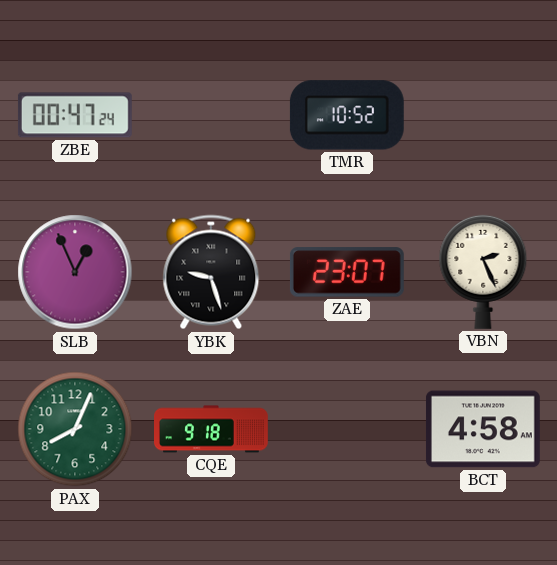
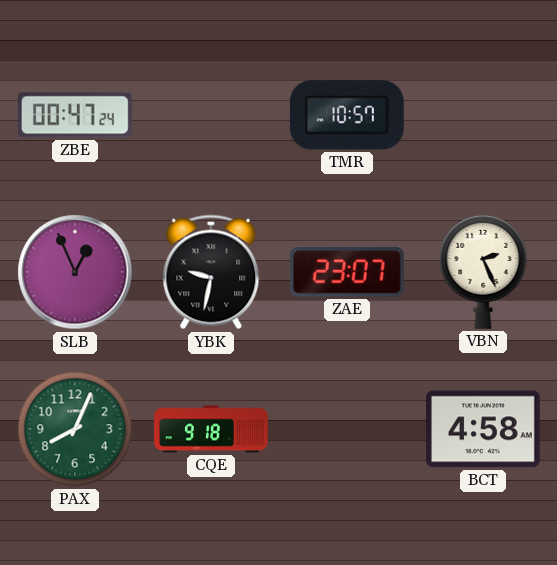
TMR: 10:52 -> 10:57
YBK: 9:27 -> 9:32
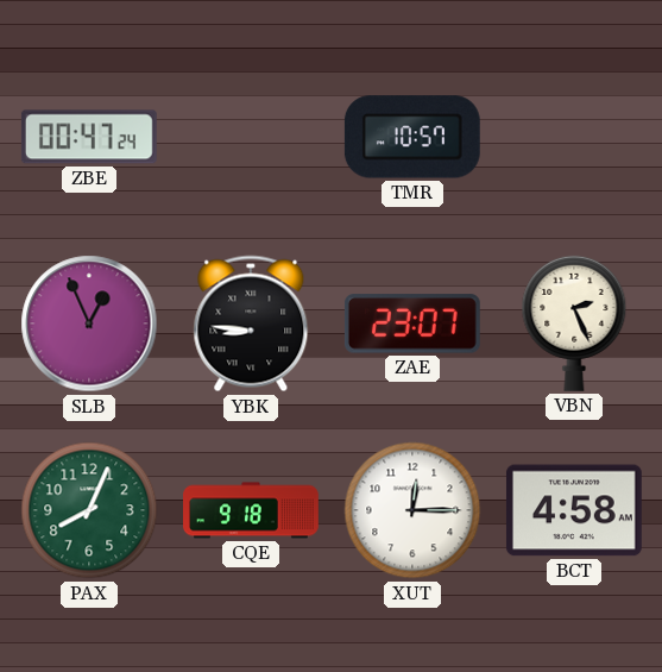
YBK: 9:32 -> 8:46
XUT: none -> 12:15
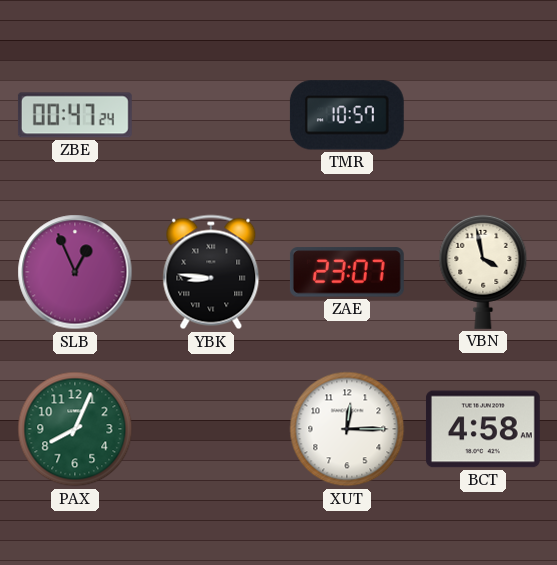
VBN: 2:26 -> 3:58
CQE: 9:18 -> none
